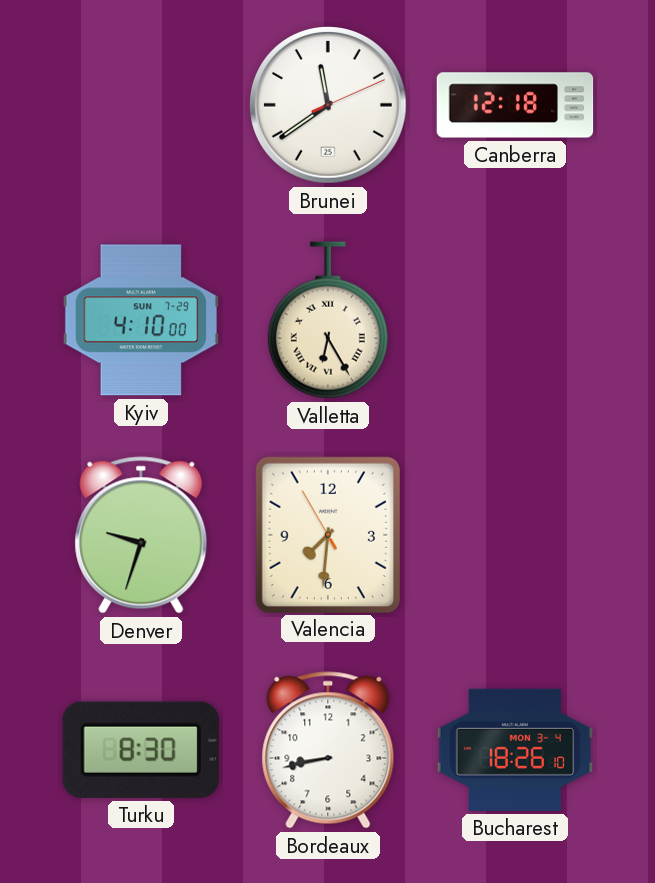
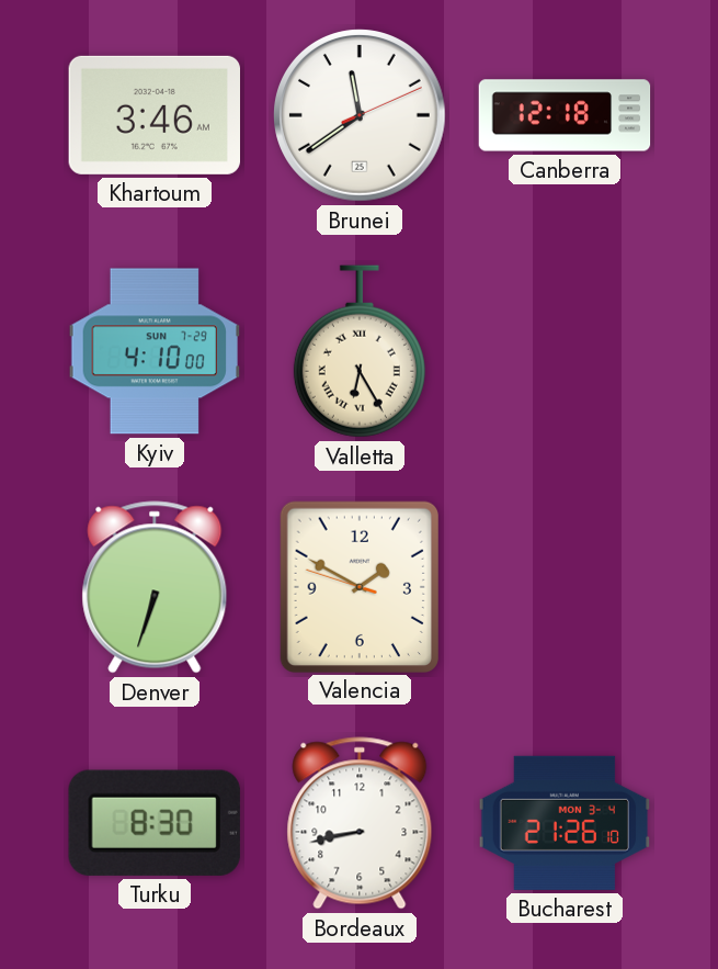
Khartoum: none -> 3:46
Denver: 9:33 -> 6:33
Valencia: 7:30 -> 1:49
Bucharest: 18:26 -> 21:26
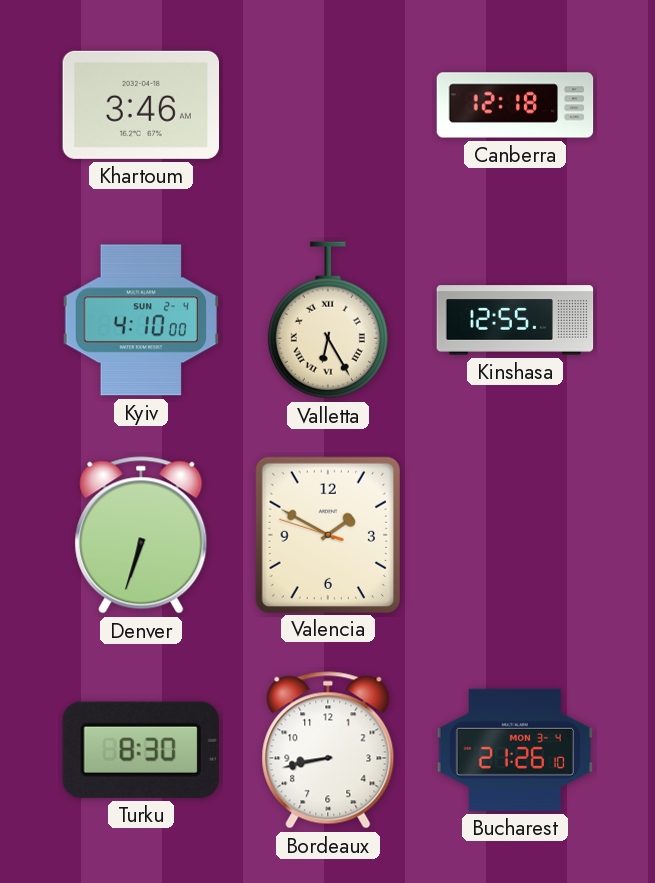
Brunei: 11:39 -> none
Kyiv date: SUN 7-29 -> SUN 2-4
Kinshasa: none -> 12:55
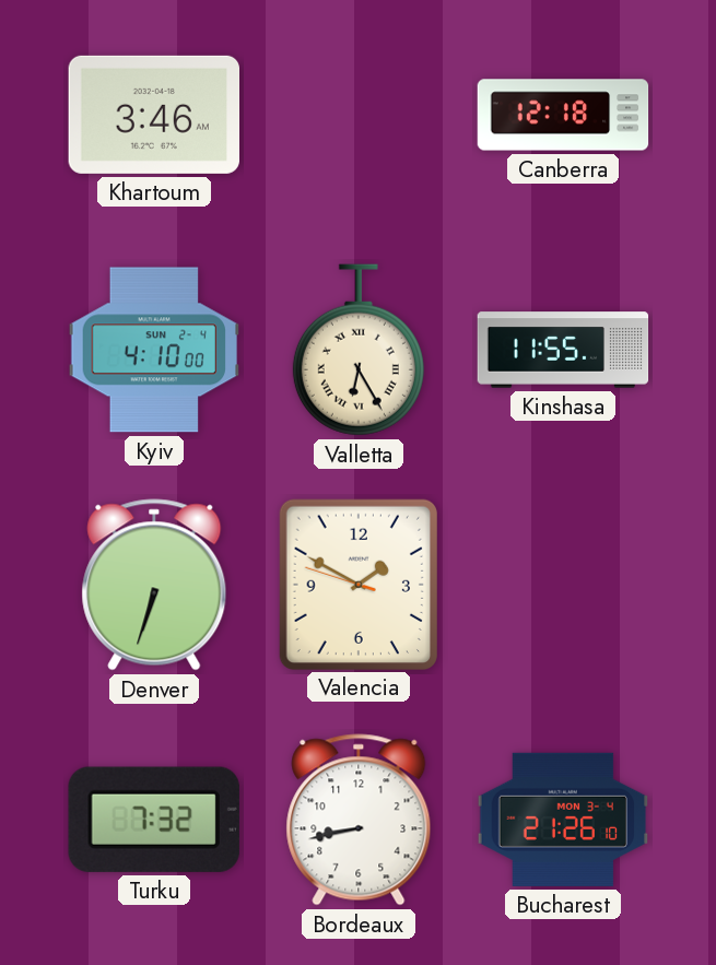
Kinshasa: 12:55 -> 11:55
Turku: 8:30 -> 7:32
